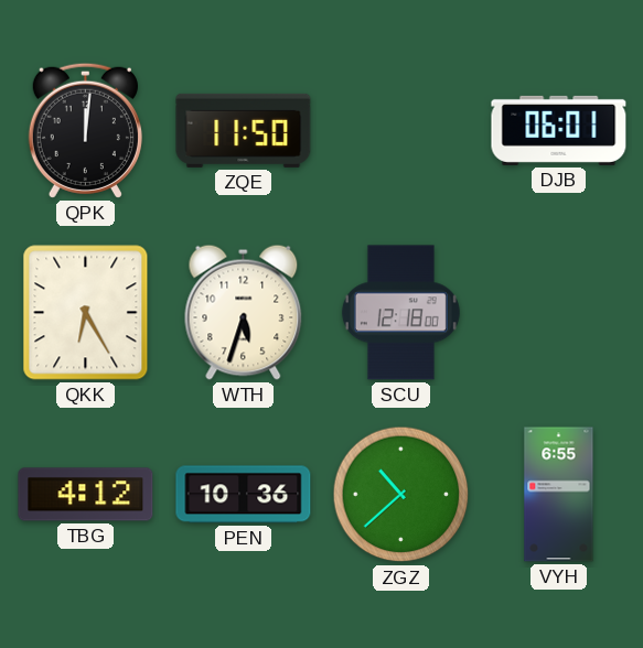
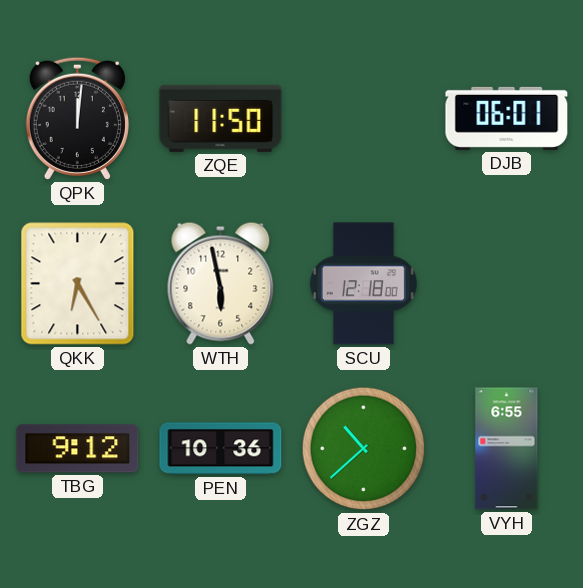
WTH: 5:33 -> 5:58
TBG: 4:12 -> 9:12
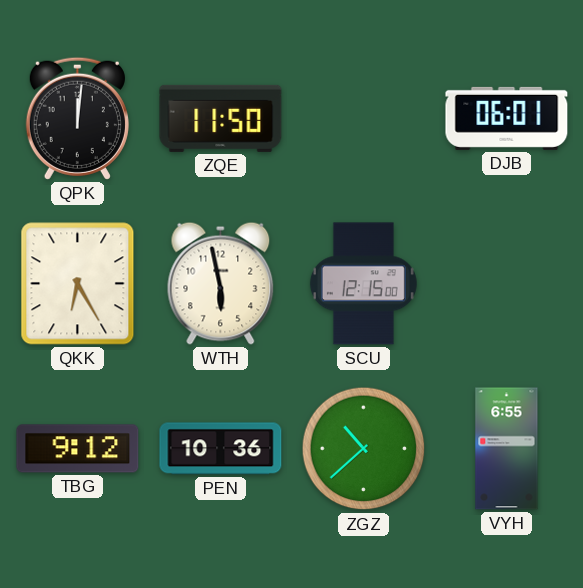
SCU: 12:18 -> 12:15
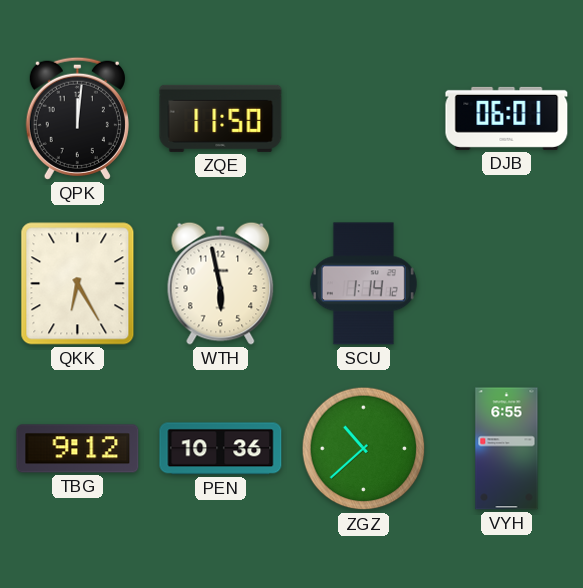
SCU: 12:15 -> 1:14
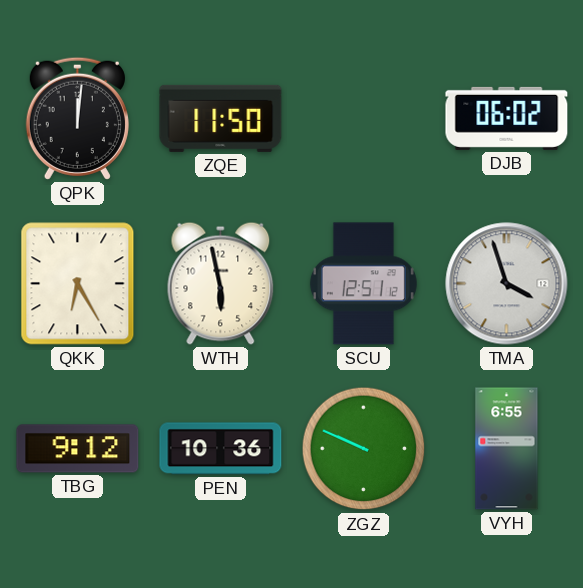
DJB: 06:01 -> 06:02
SCU: 1:14 -> 12:51
TMA: none -> 3:57
ZGZ: 10:38 -> 9:49
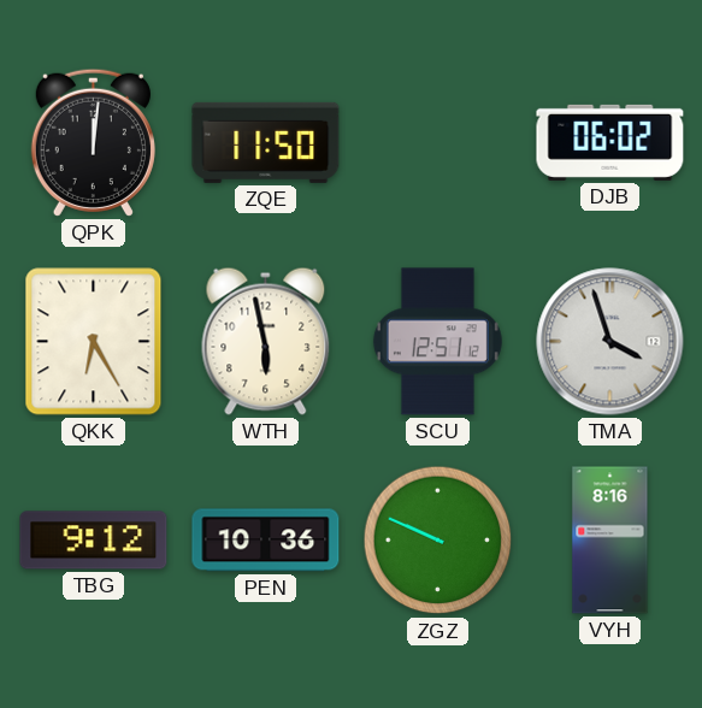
VYH: 6:55 -> 8:16
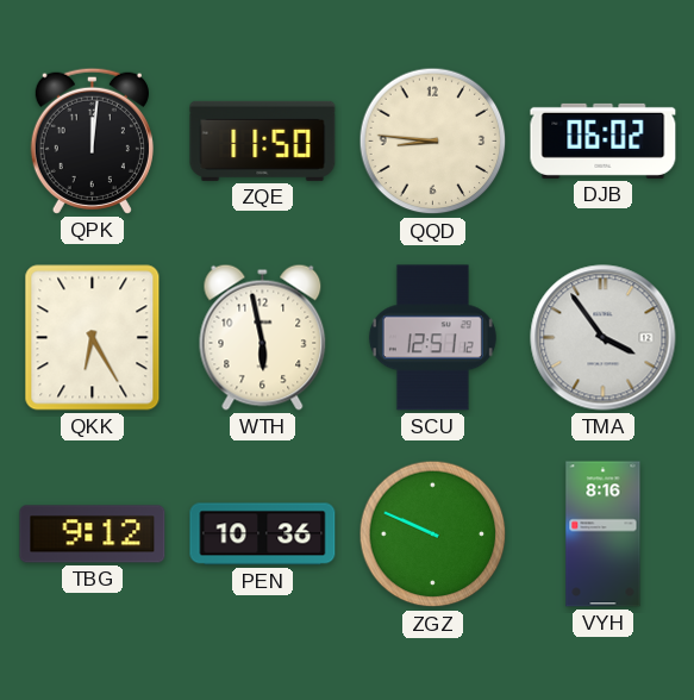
QQD: none -> 8:46
TMA: 3:57 -> 3:54
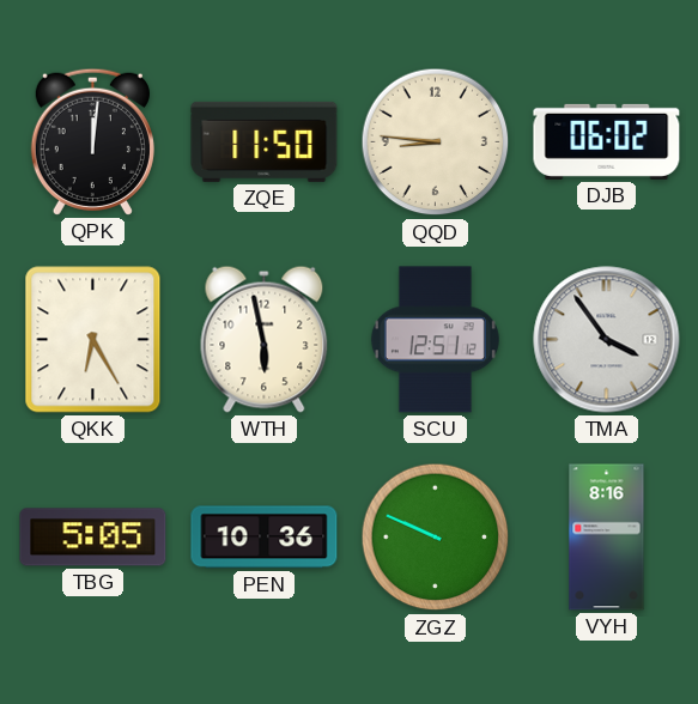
TBG: 9:12 -> 5:05
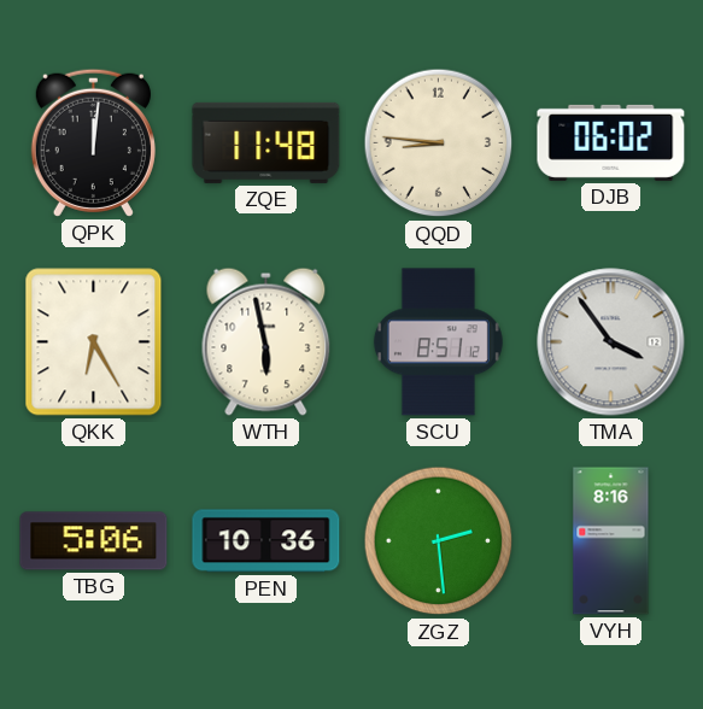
ZQE: 11:50 -> 11:48
SCU: 12:51 -> 8:51
TBG: 5:05 -> 5:06
ZGZ: 9:49 -> 2:29
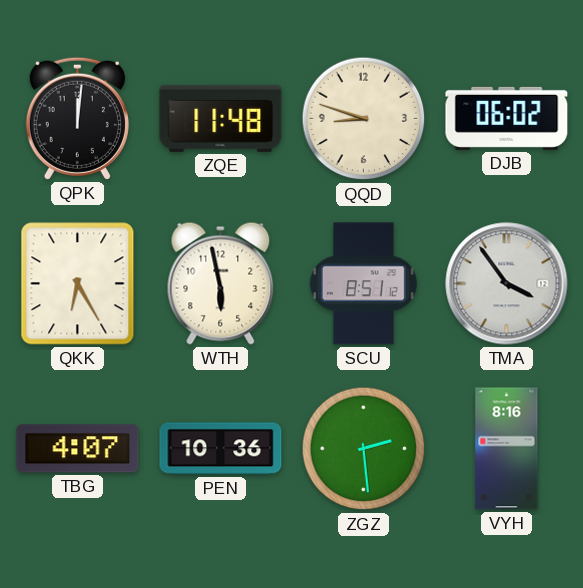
QQD: 8:46 -> 8:48
TBG: 5:06 -> 4:07
